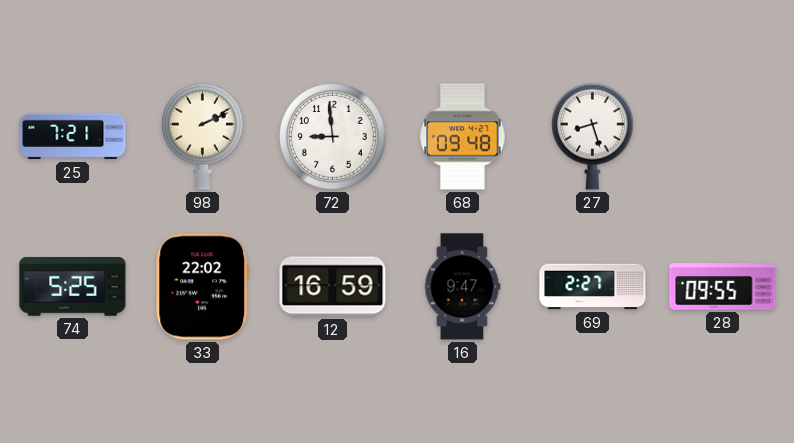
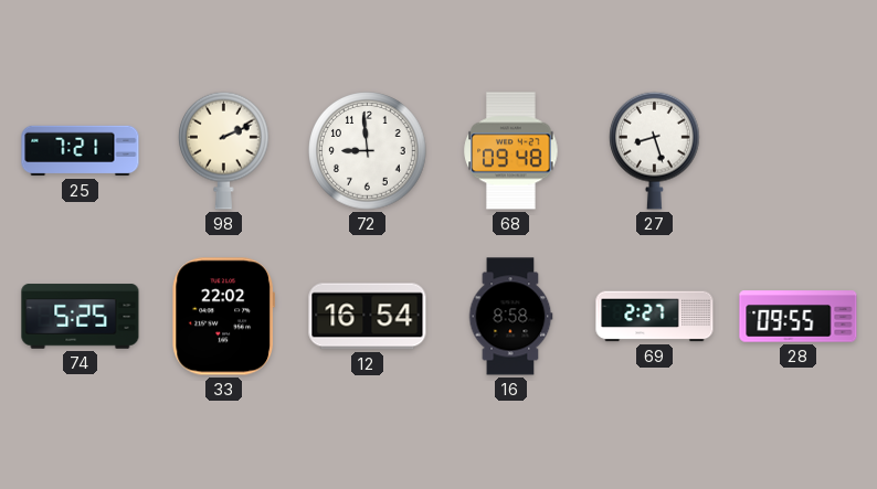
12: 16:59 -> 16:54
16: 9:47 -> 8:58
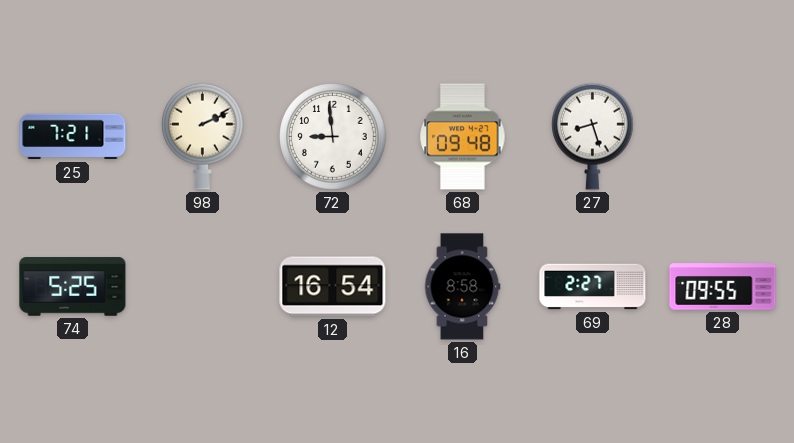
33: 22:02 -> none
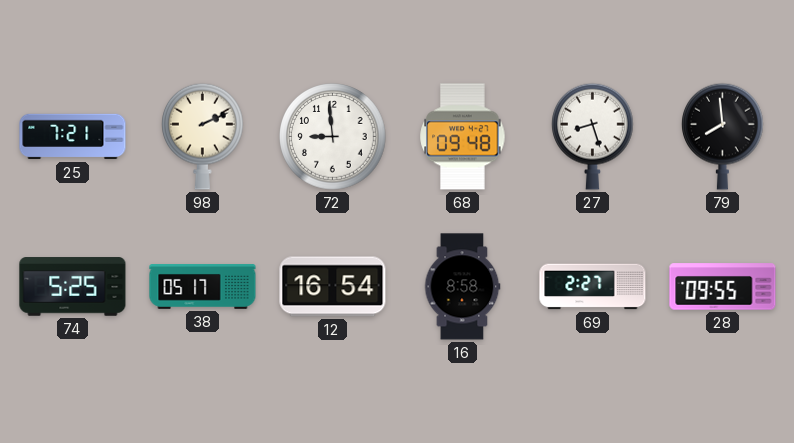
79: none -> 7:59
38: none -> 05:17
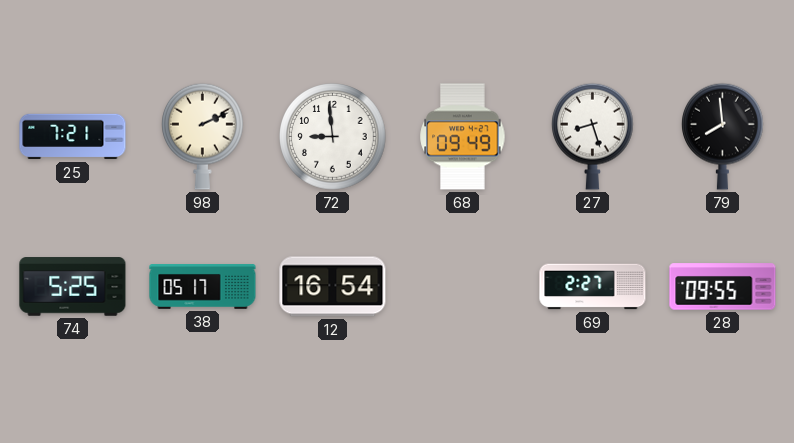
68: 09:48 -> 09:49
16: 8:58 -> none
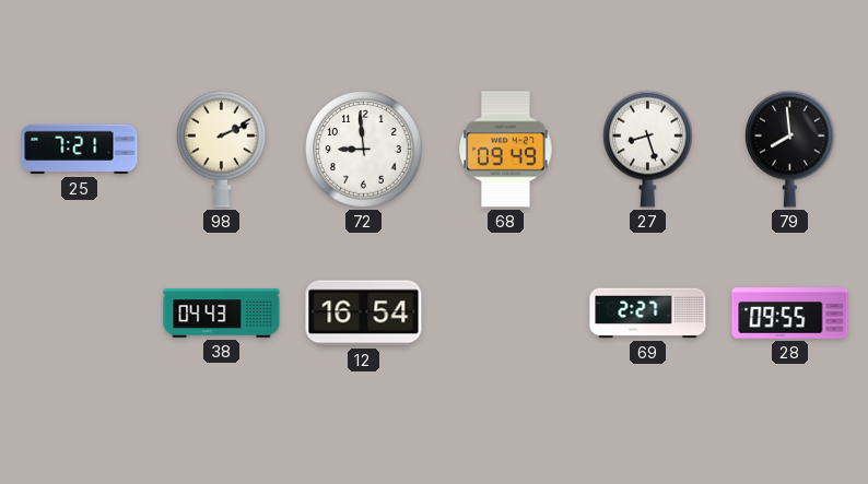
74: 5:25 -> none
38: 05:17 -> 04:43
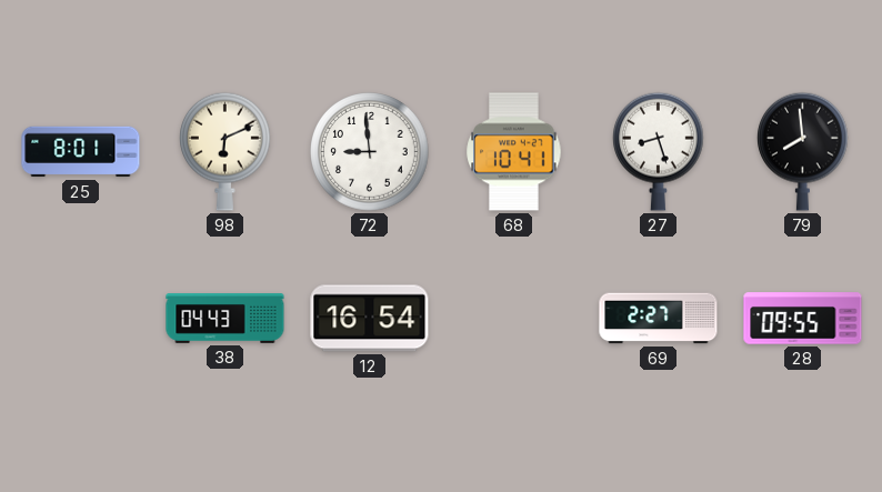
25: 7:21 -> 8:01
98: 2:11 -> 6:11
68: 09:49 -> 10:41
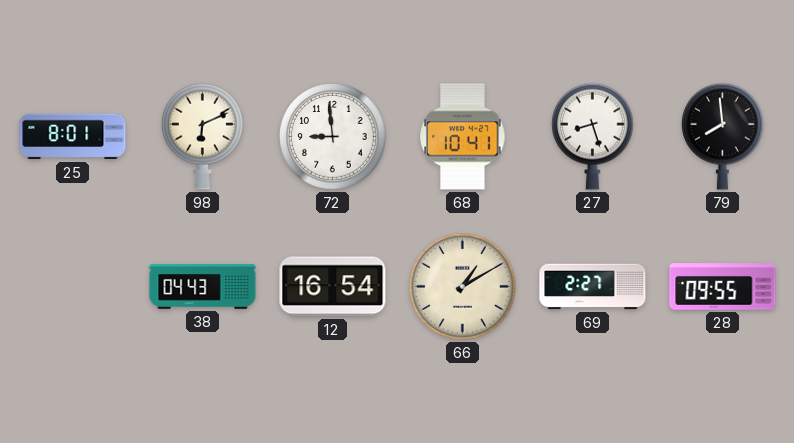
66: none -> 1:10
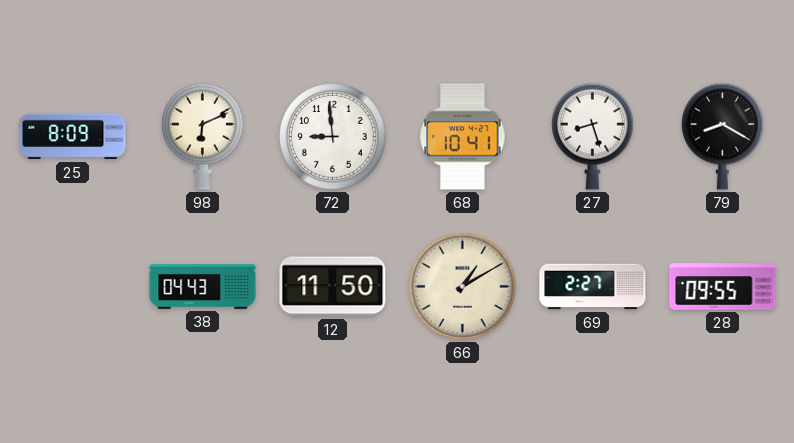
25: 8:01 -> 8:09
79: 7:59 -> 8:20
12: 16:54 -> 11:50
